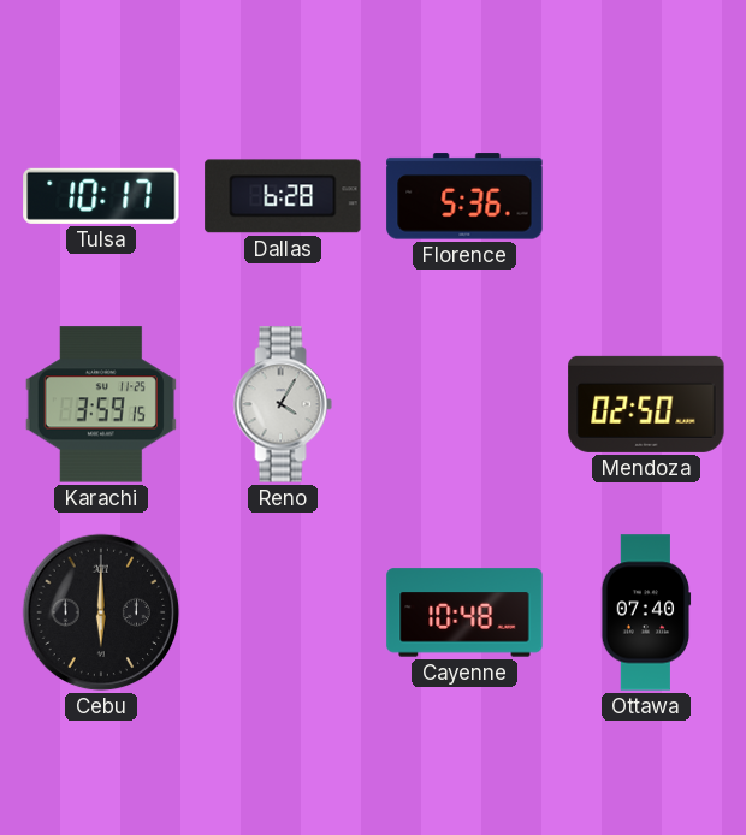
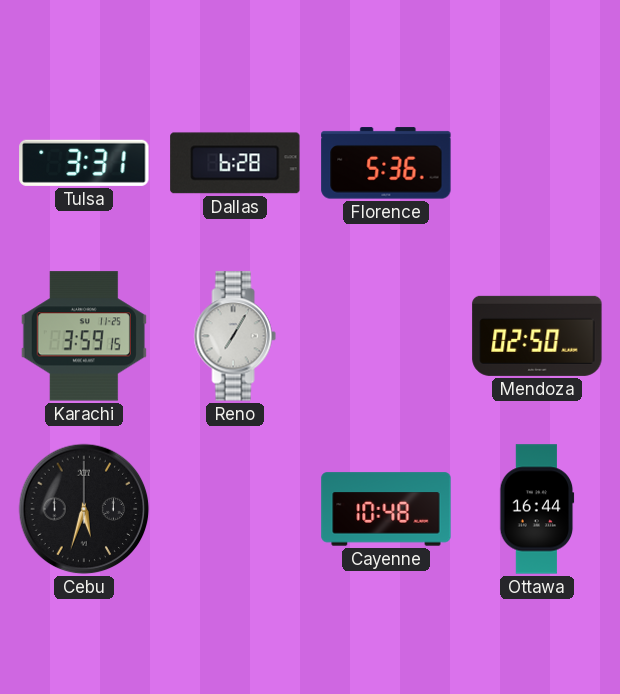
Tulsa: 10:17 -> 3:31
Reno: 4:05 -> 7:05
Cebu: 6:00 -> 5:33
Ottawa: 07:40 -> 16:44
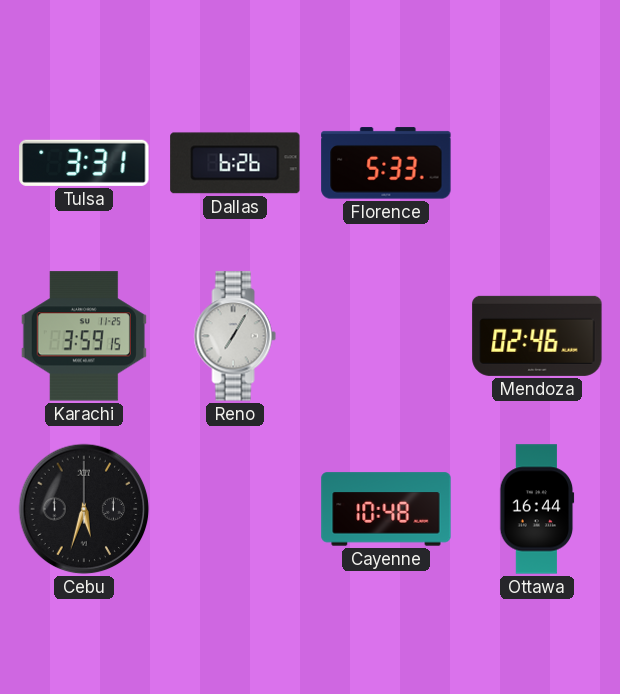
Dallas: 6:28 -> 6:26
Florence: 5:36 -> 5:33
Mendoza: 02:50 -> 02:46
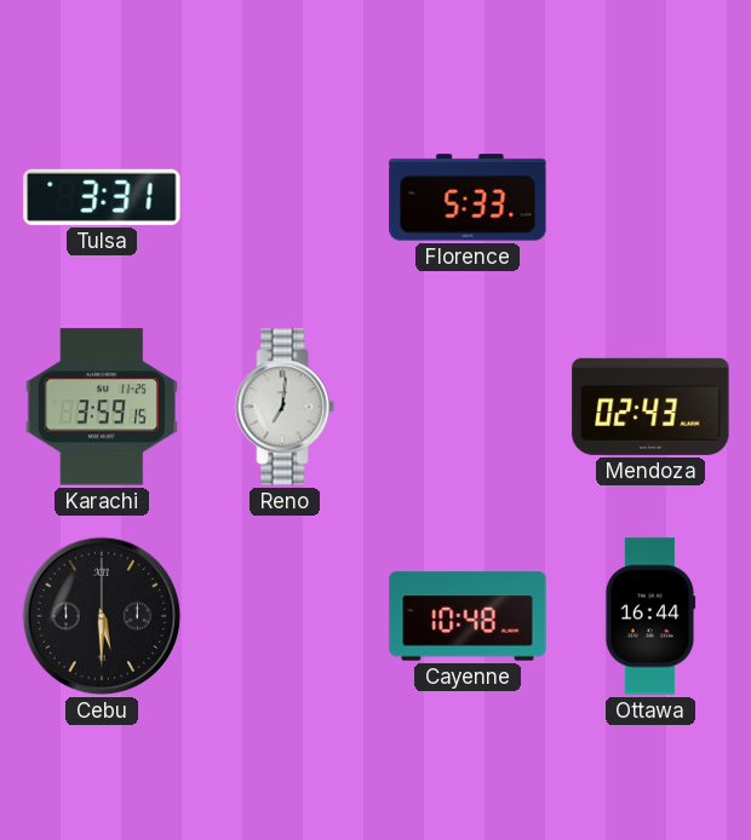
Dallas: 6:26 -> none
Reno: 7:05 -> 7:01
Mendoza: 02:46 -> 02:43
Cebu: 5:33 -> 5:30
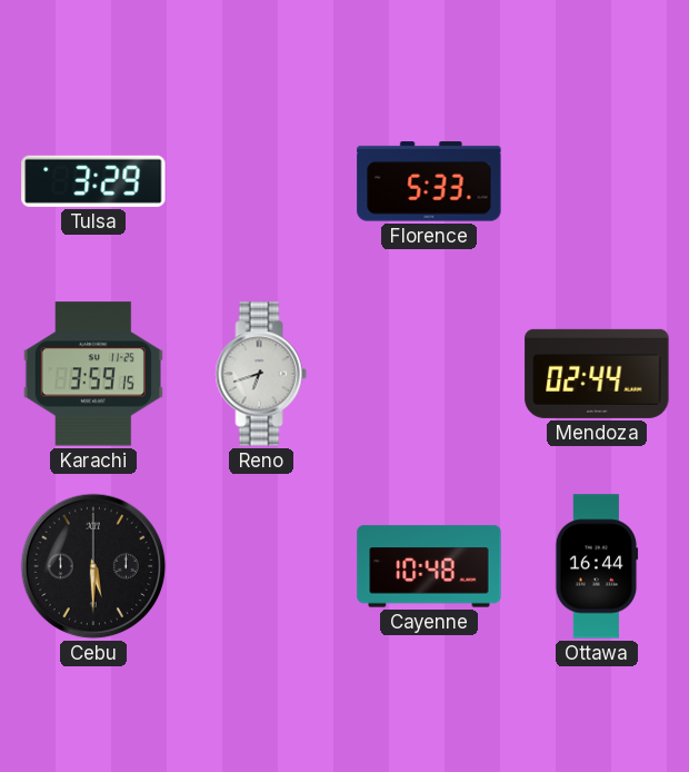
Tulsa: 3:31 -> 3:29
Reno: 7:01 -> 6:42
Mendoza: 02:43 -> 02:44
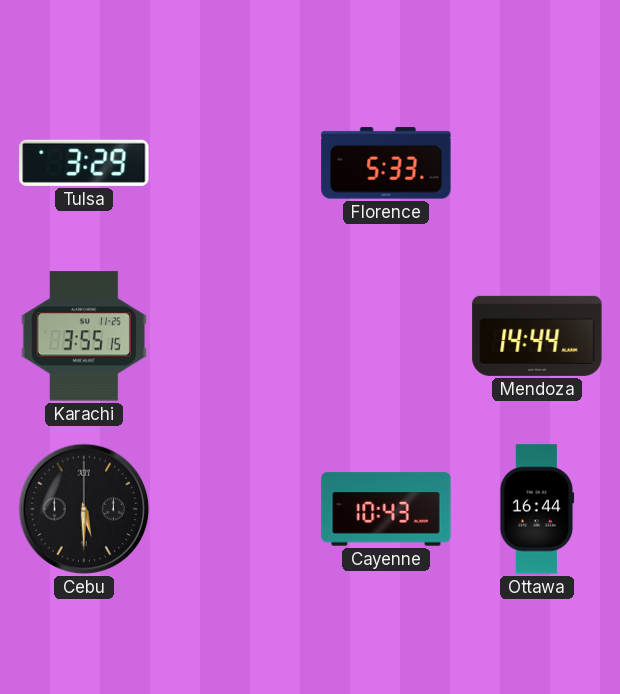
Karachi: 3:59 -> 3:55
Reno: 6:42 -> none
Mendoza: 02:44 -> 14:44
Cayenne: 10:48 -> 10:43
